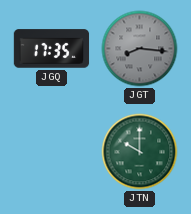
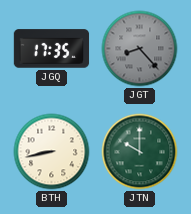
JGT: 8:16 -> 8:23
BTH: none -> 8:43
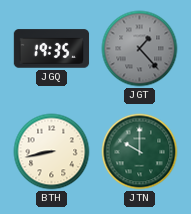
JGQ: 17:35 -> 19:35
JGT: 8:23 -> 1:23
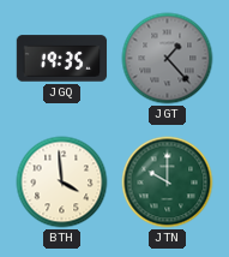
BTH: 8:43 -> 3:59
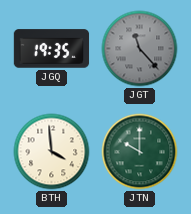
JGT: 1:23 -> 11:23
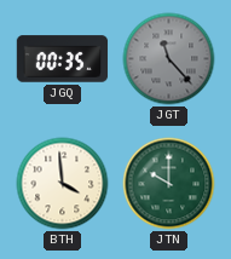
JGQ: 19:35 -> 00:35
